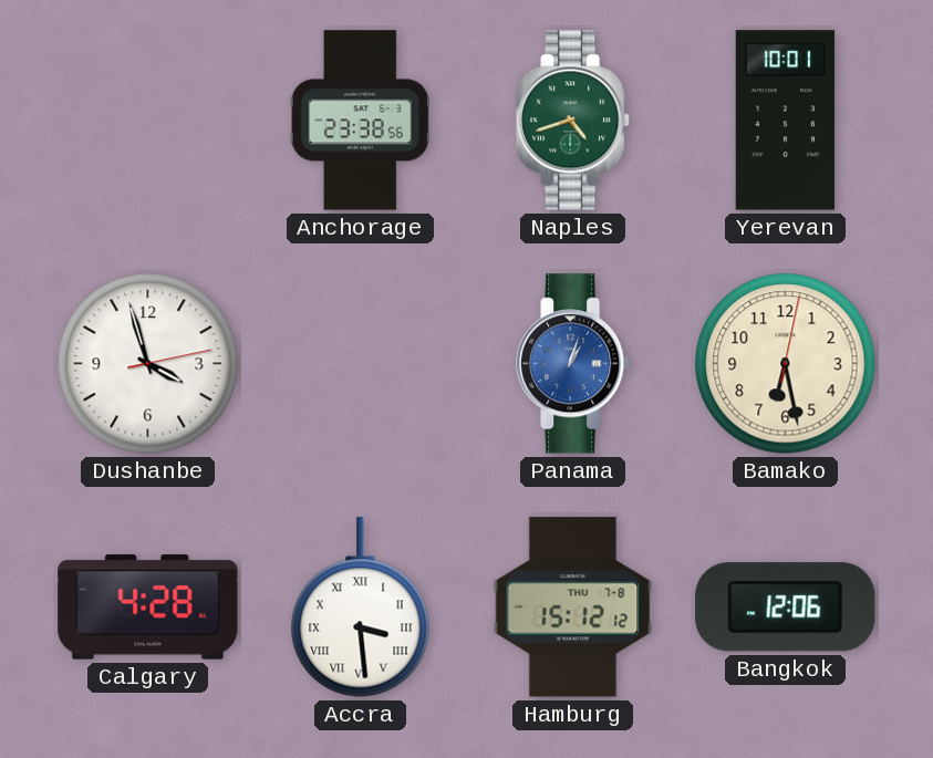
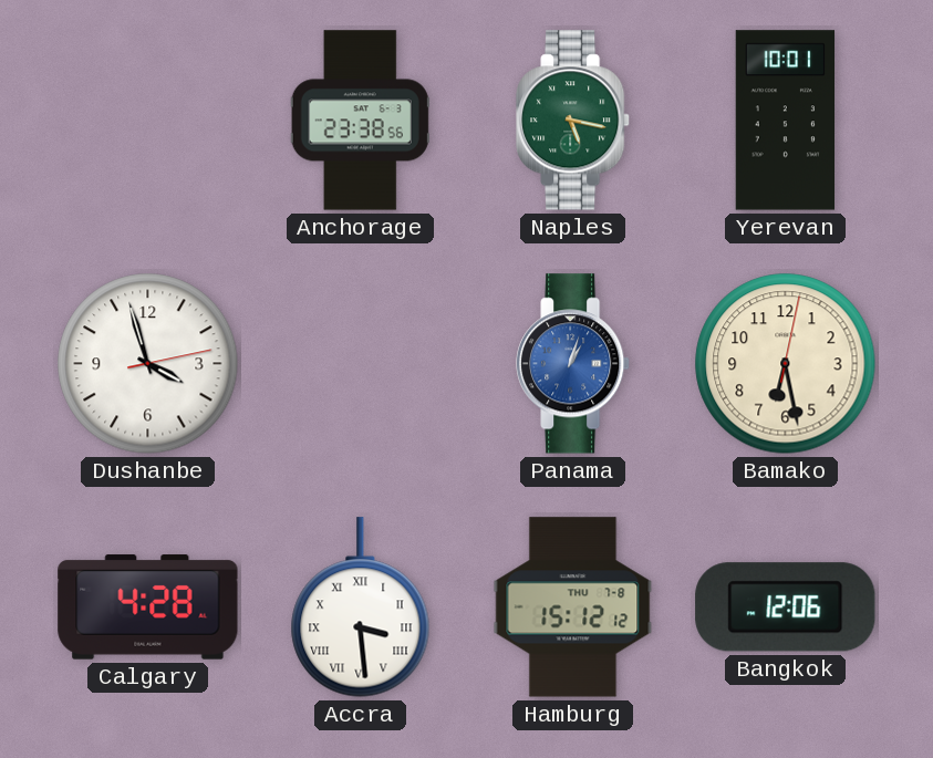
Naples: 4:42 -> 5:17
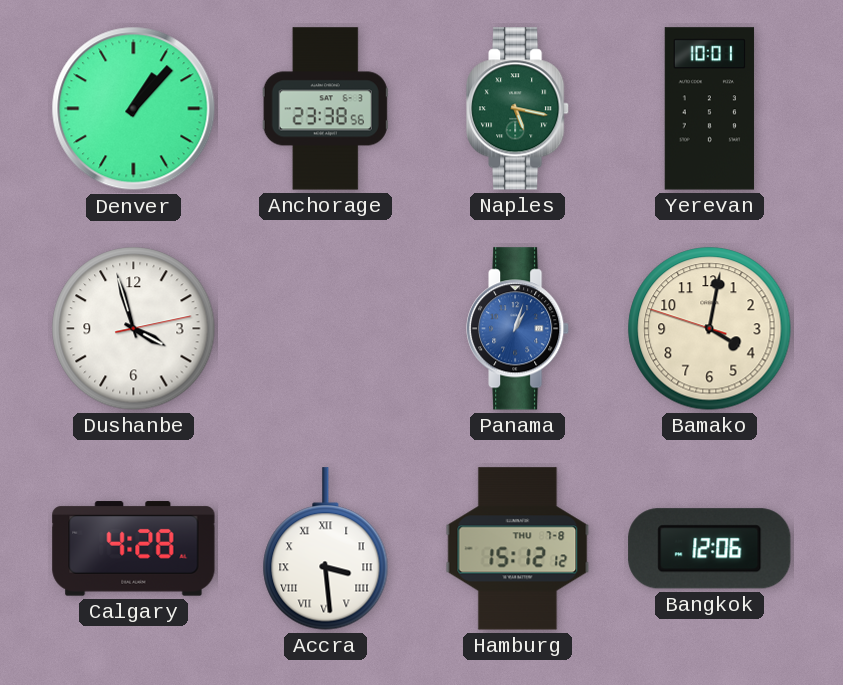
Denver: none -> 1:07
Bamako: 6:28 -> 4:01
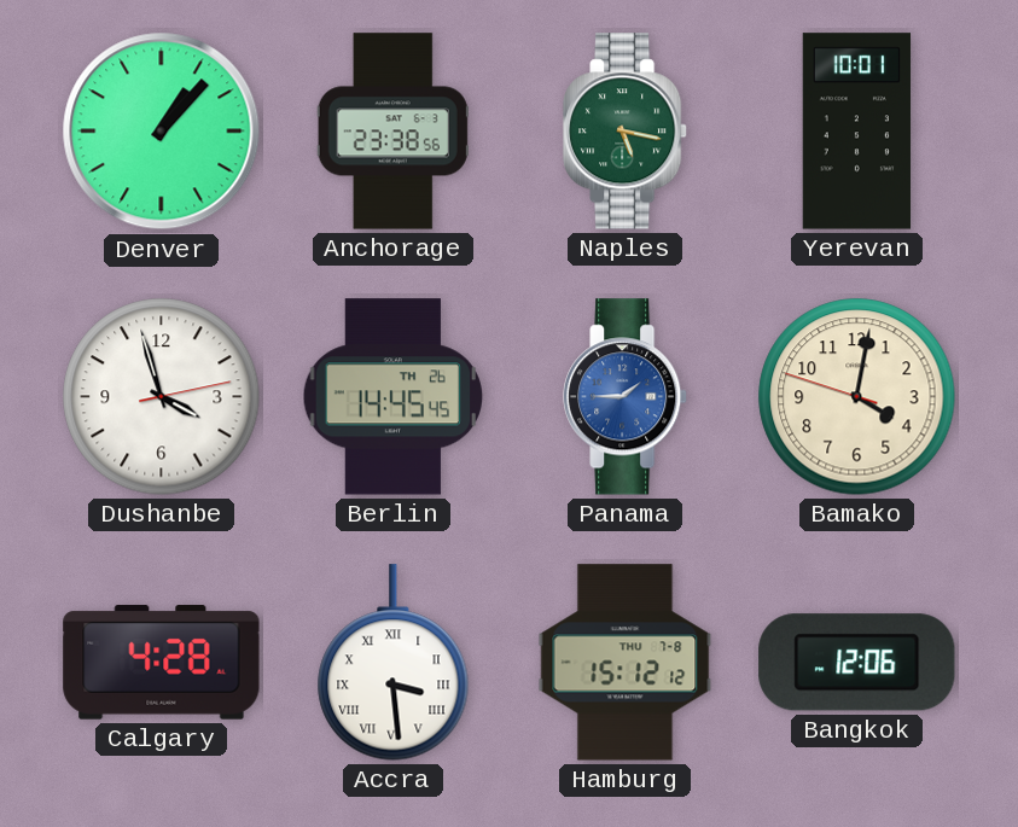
Berlin: none -> 14:45
Panama: 1:03 -> 1:45
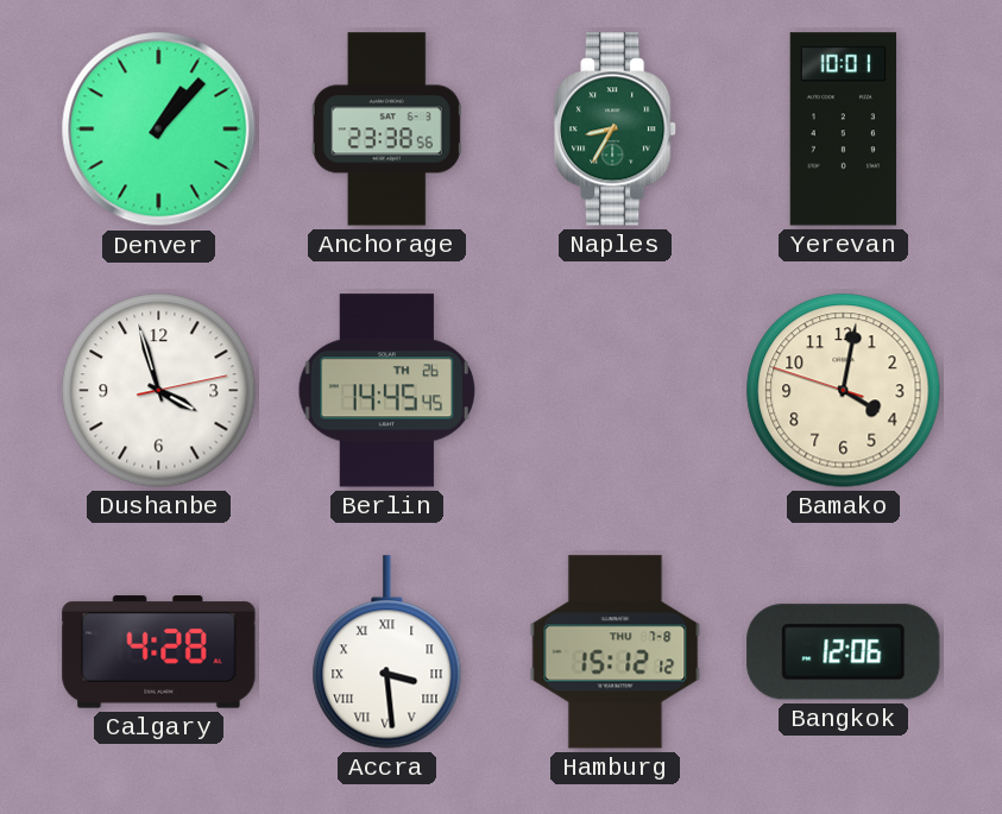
Naples: 5:17 -> 8:35
Panama: 1:45 -> none
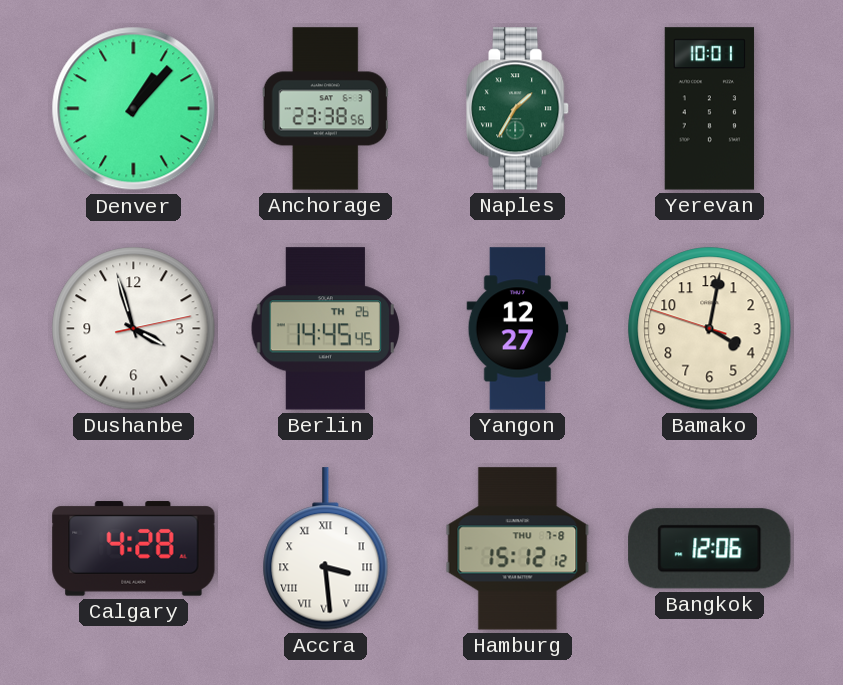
Naples: 8:35 -> 1:35
Yangon: none -> 12:27
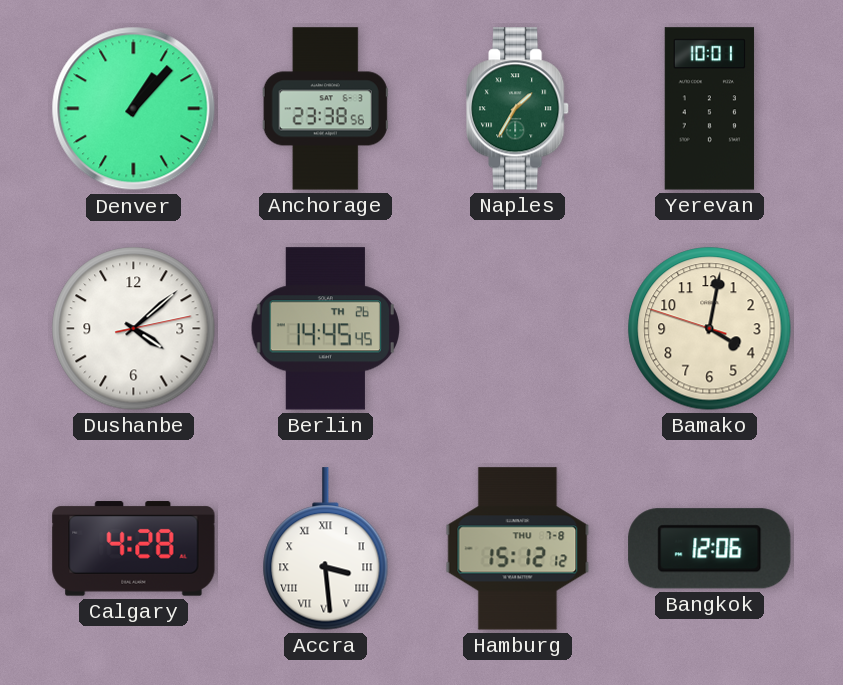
Dushanbe: 3:57 -> 4:08
Yangon: 12:27 -> none
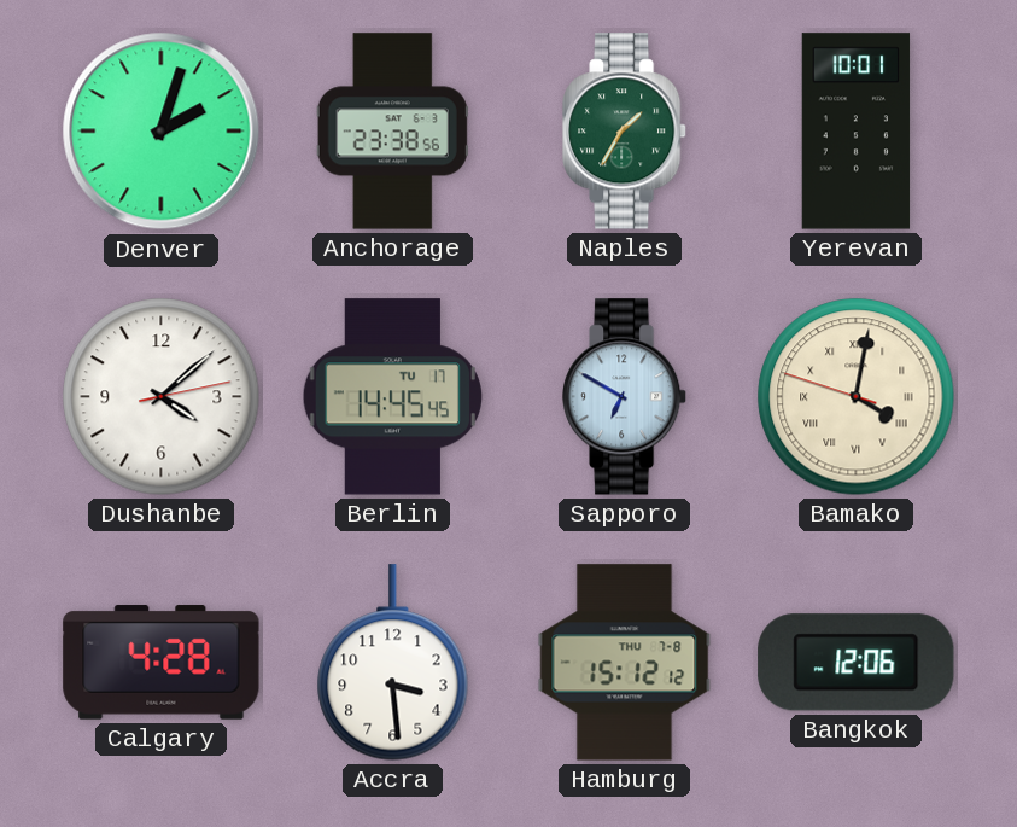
Denver: 1:07 -> 2:03
Berlin date: TH 26 -> TU 17
Sapporo: none -> 6:50
Bamako numerals: Arabic -> Roman
Accra numerals: Roman -> Arabic
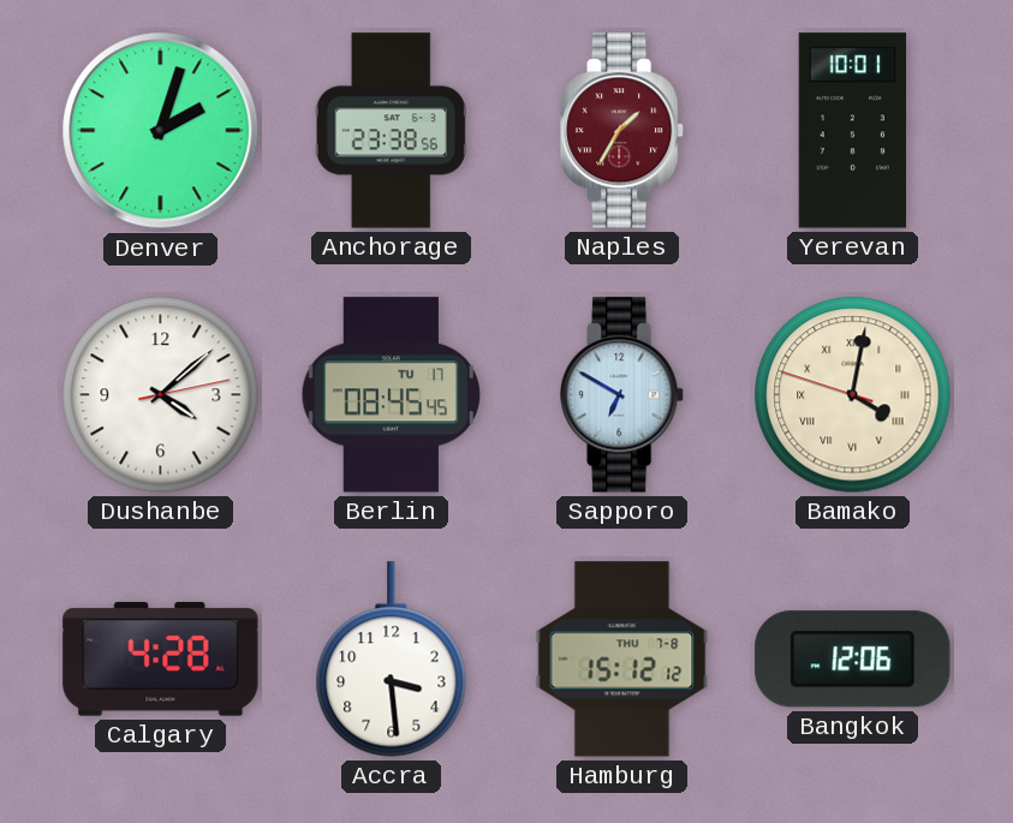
Naples dial: green -> burgundy
Berlin: 14:45 -> 08:45
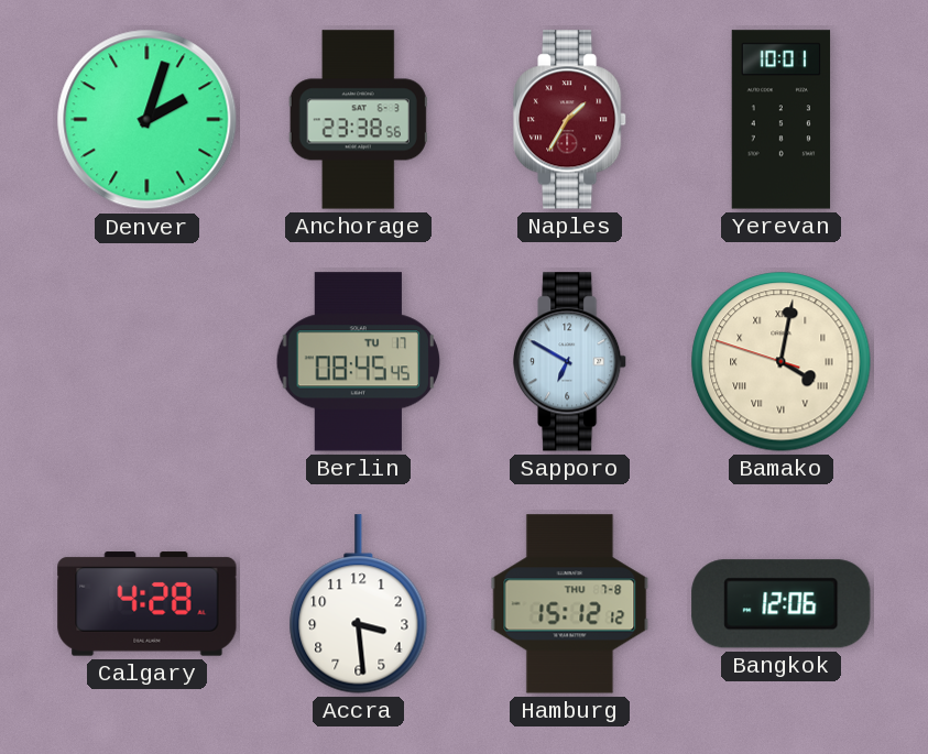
Dushanbe: 4:08 -> none
